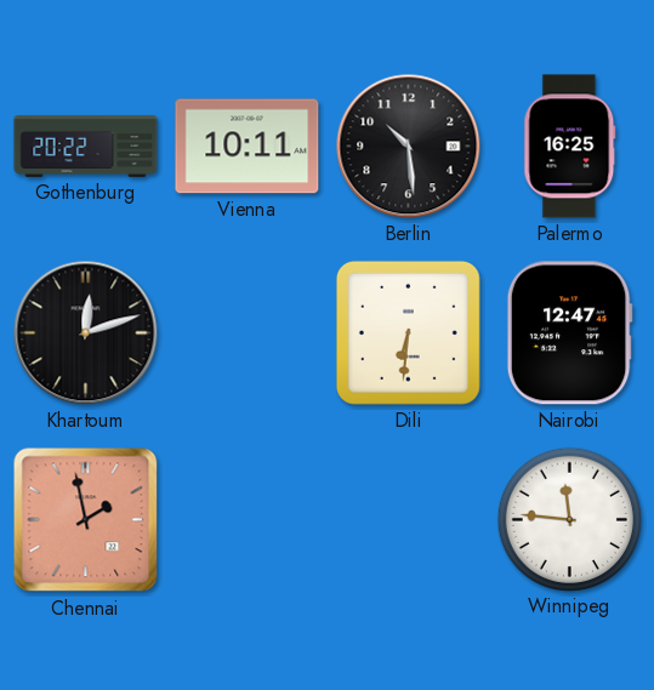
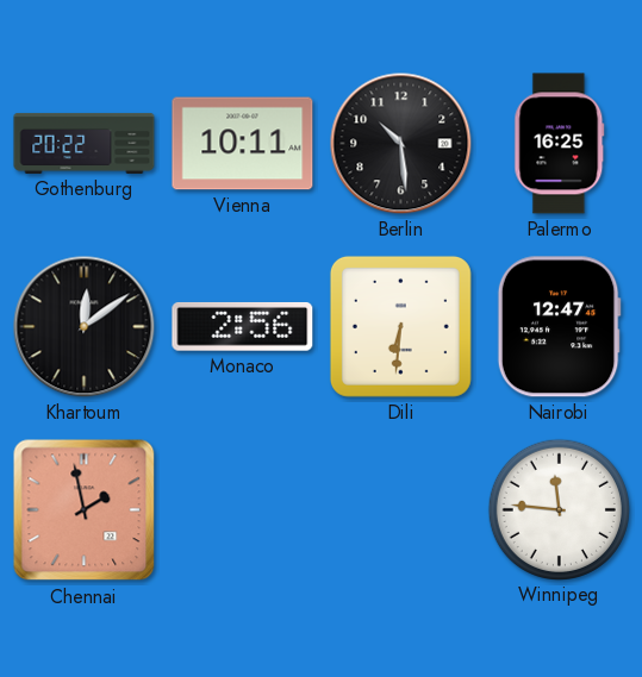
Khartoum: 12:12 -> 12:09
Monaco: none -> 2:56
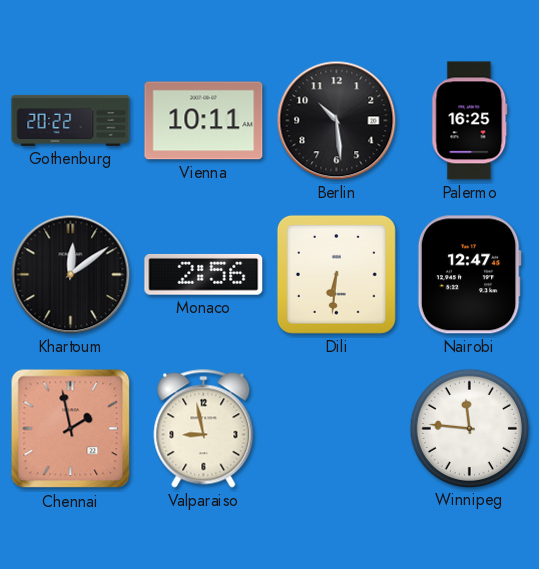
Valparaiso: none -> 8:58
